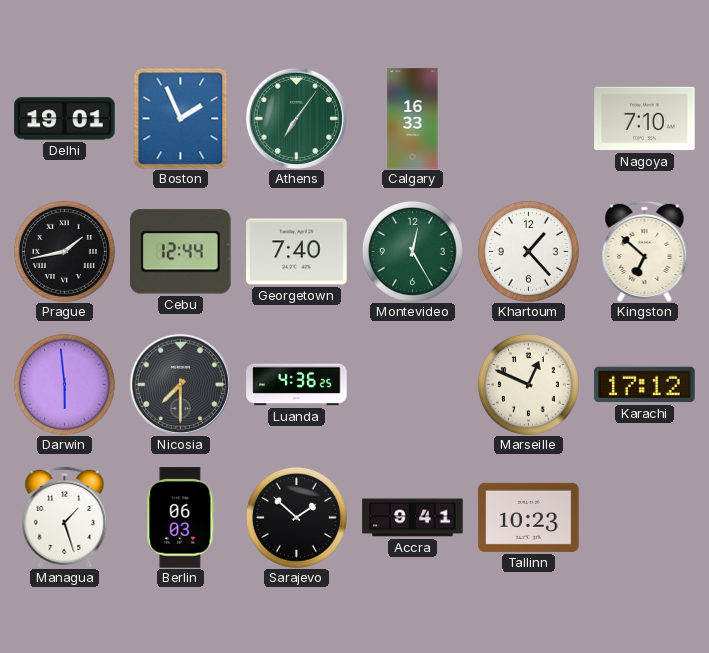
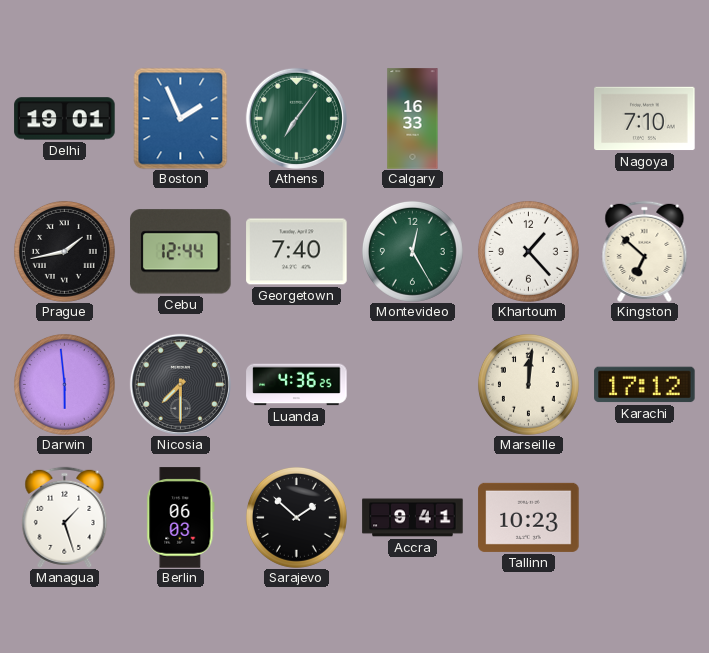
Marseille: 12:49 -> 12:01
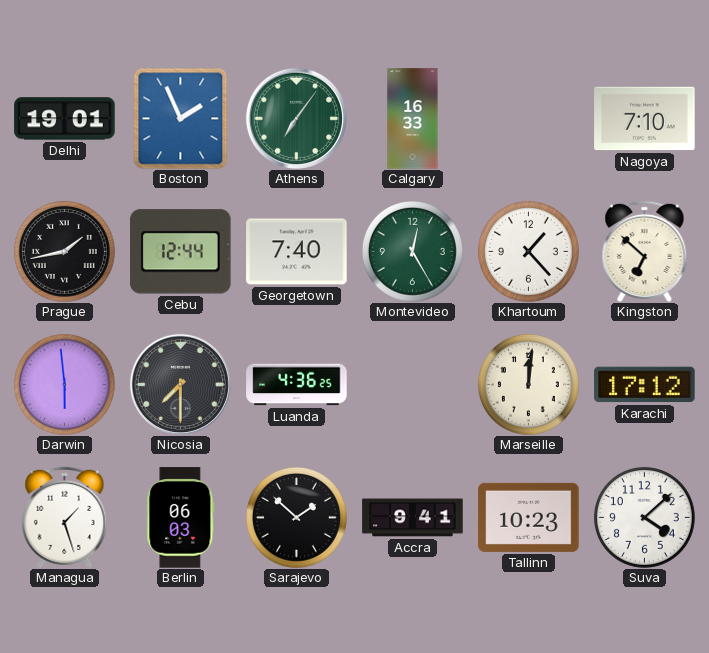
Suva: none -> 4:08
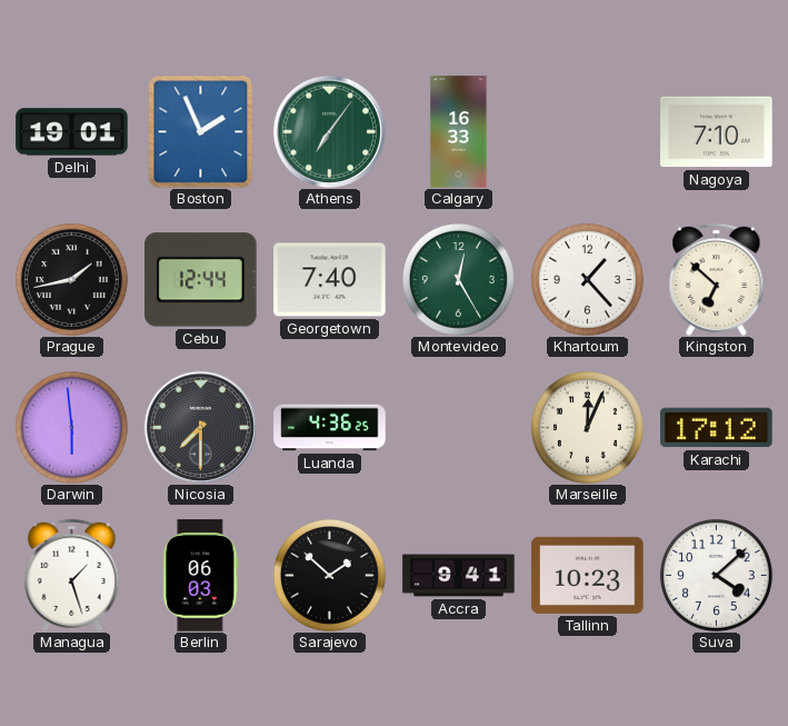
Marseille: 12:01 -> 12:04
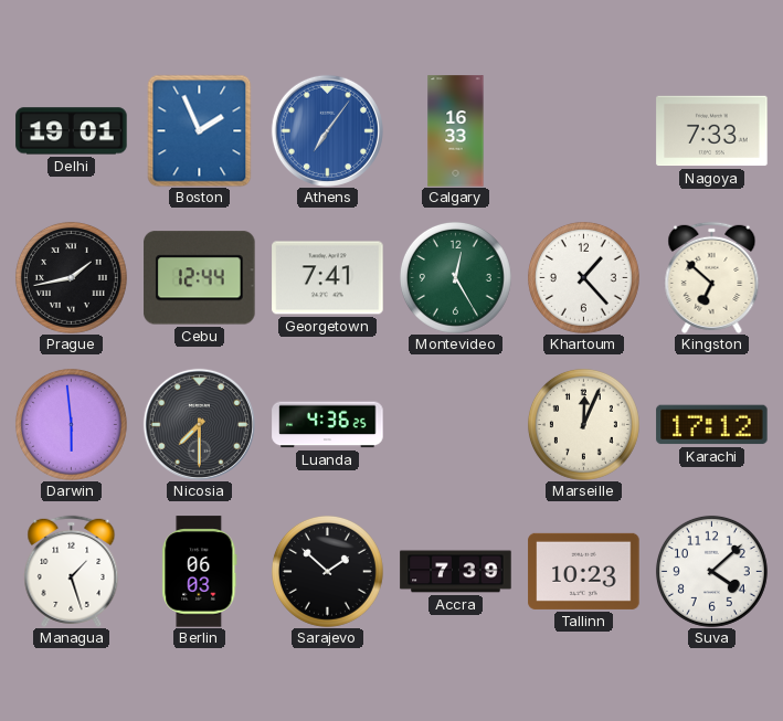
Athens dial: green -> blue
Nagoya: 7:10 -> 7:33
Georgetown: 7:40 -> 7:41
Accra: 9:41 -> 7:39
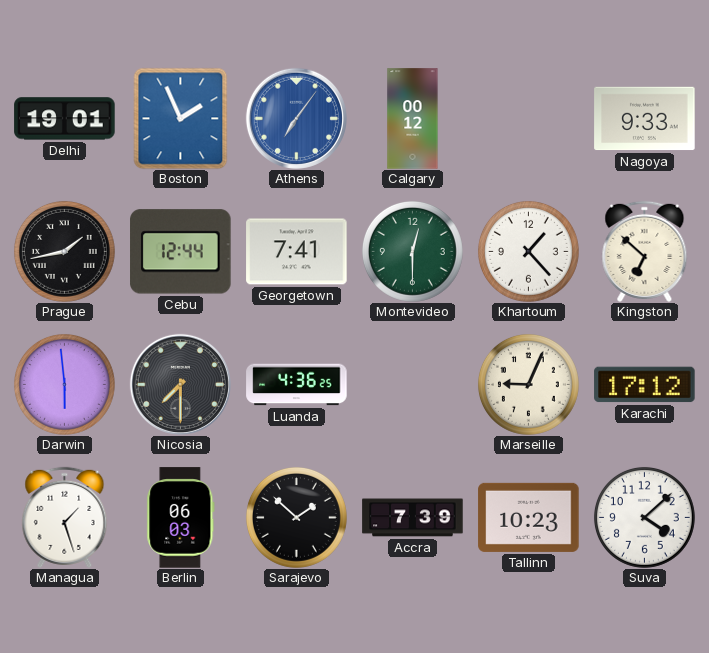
Calgary: 16:33 -> 00:12
Nagoya: 7:33 -> 9:33
Montevideo: 12:25 -> 12:30
Marseille: 12:04 -> 9:04
